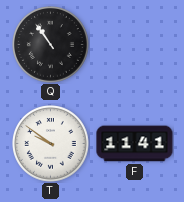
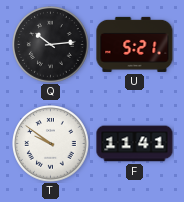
Q: 10:54 -> 10:14
U: none -> 5:21
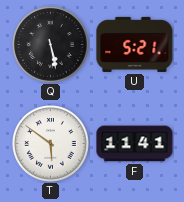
Q: 10:14 -> 5:28
T: 9:51 -> 5:51
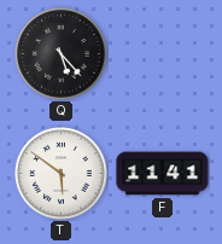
Q: 5:28 -> 5:23
U: 5:21 -> none
